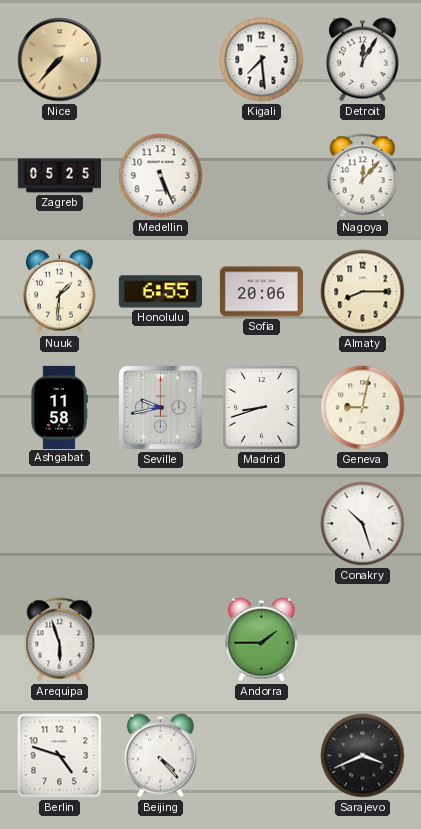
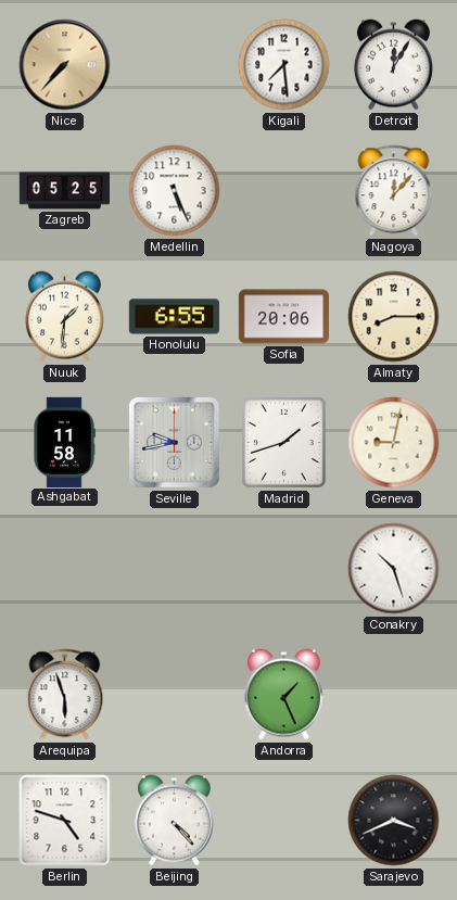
Madrid: 8:42 -> 1:42
Andorra: 1:45 -> 1:26
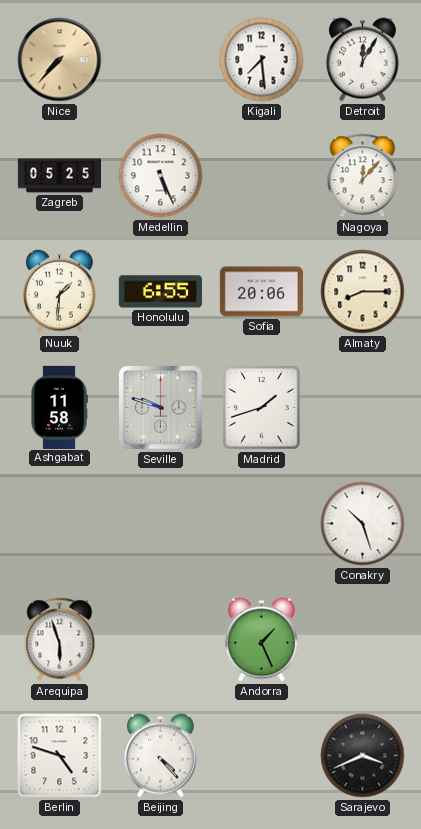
Seville: 9:43 -> 9:48
Geneva: 9:02 -> none
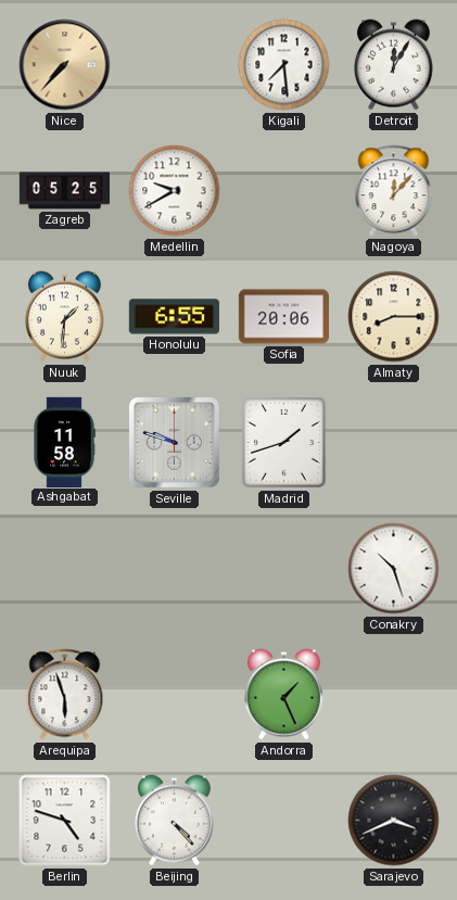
Medellin: 5:26 -> 9:40
